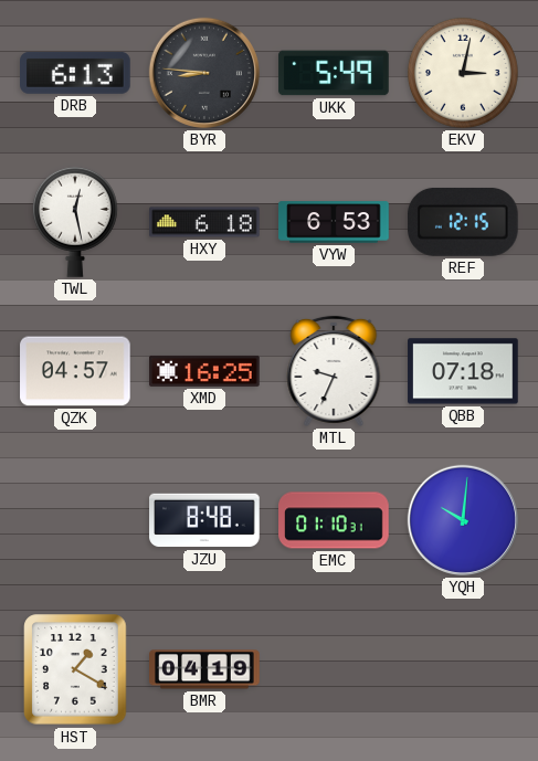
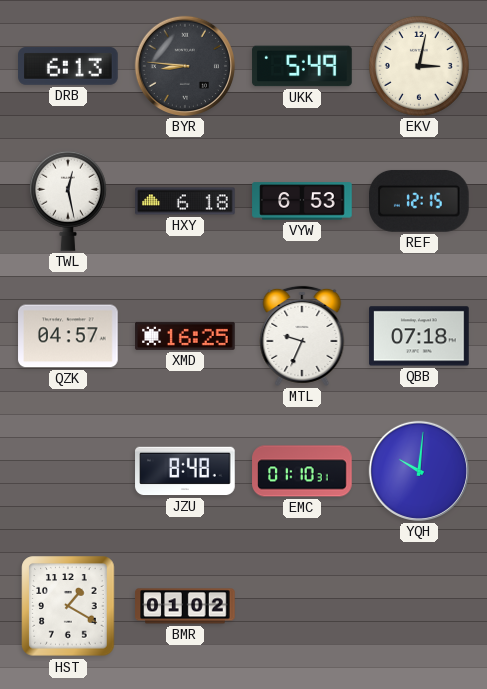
BMR: 04:19 -> 01:02
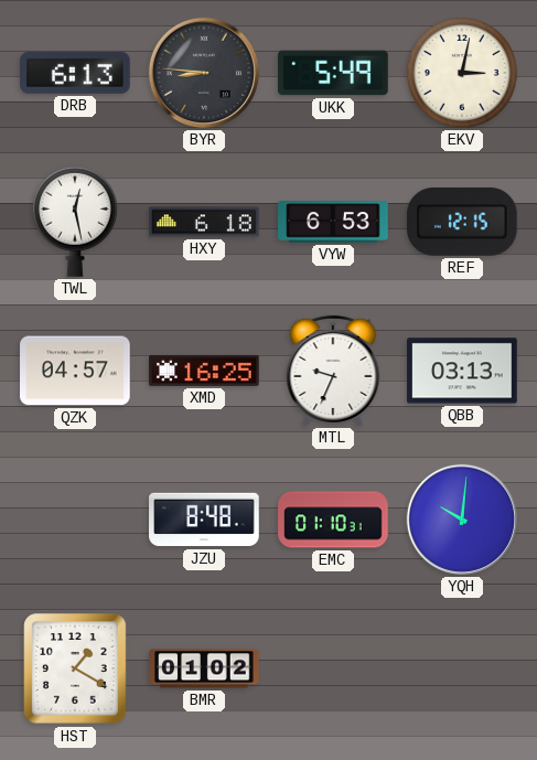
QBB: 07:18 -> 03:13
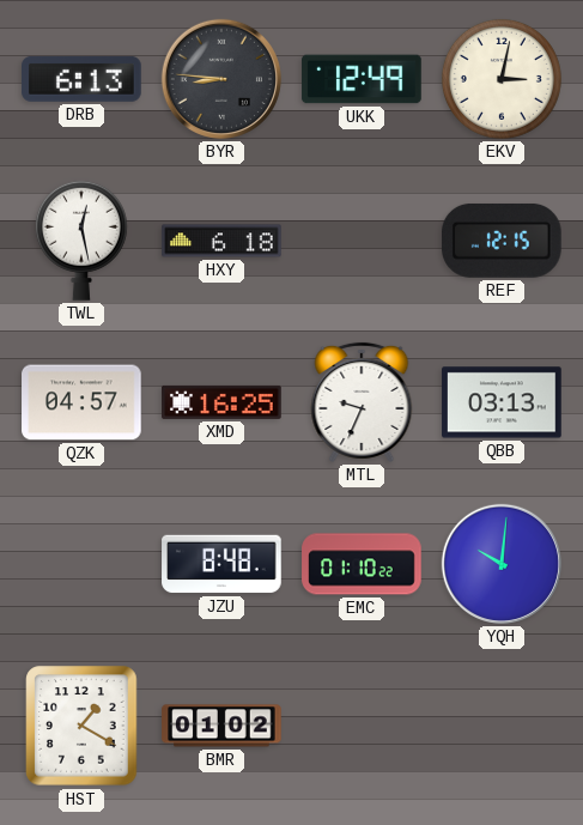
UKK: 5:49 -> 12:49
VYW: 6:53 -> none
EMC: 01:10:31 -> 01:10:22
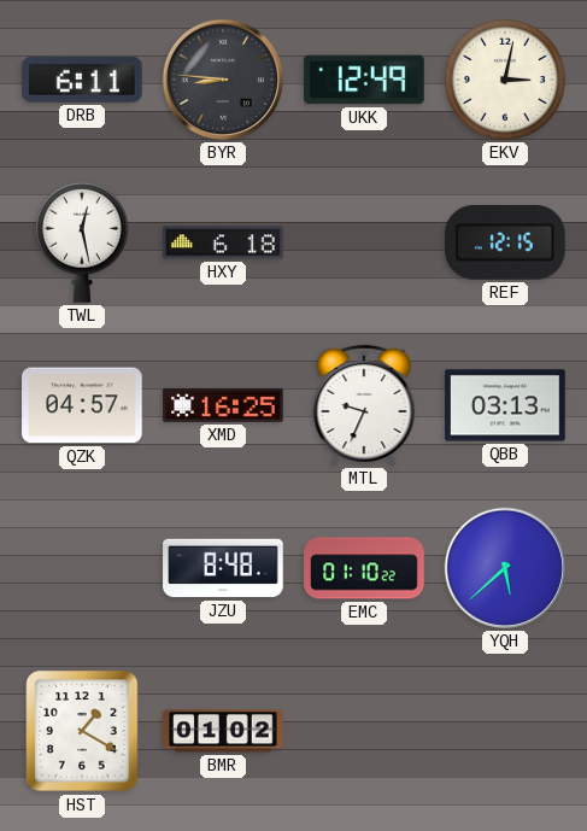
DRB: 6:13 -> 6:11
YQH: 10:01 -> 5:38
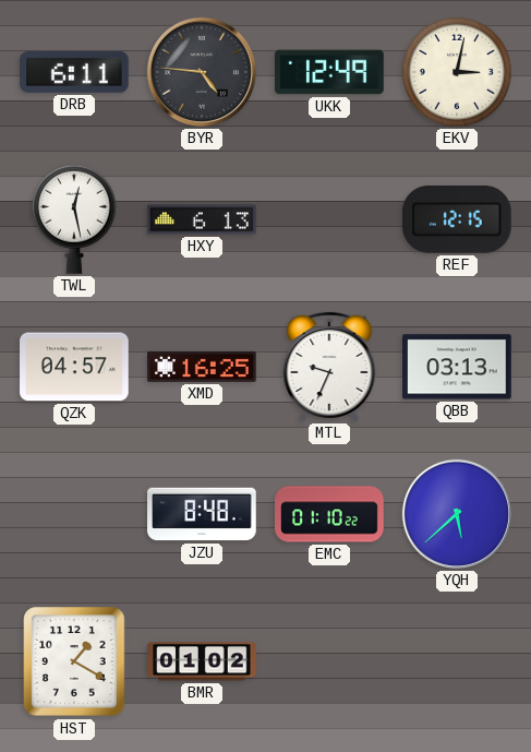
BYR: 8:46 -> 4:46
HXY: 6:18 -> 6:13
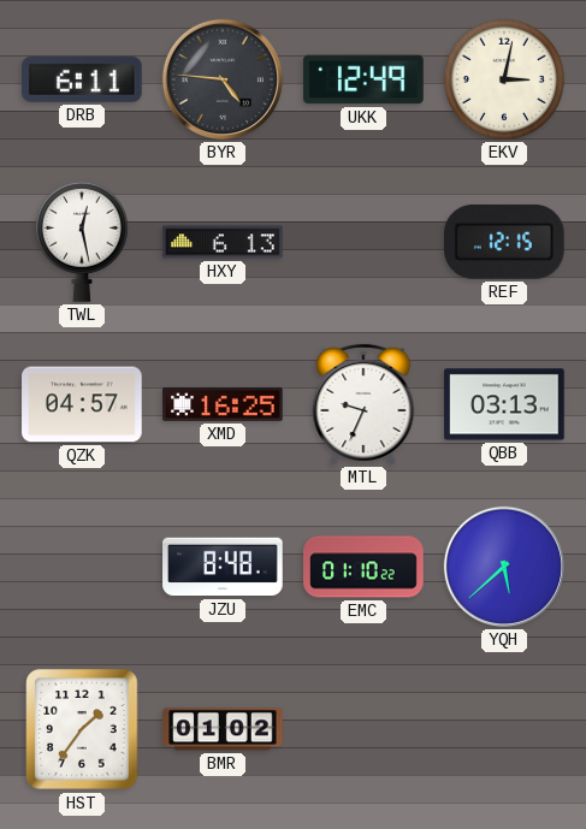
HST: 1:20 -> 1:36
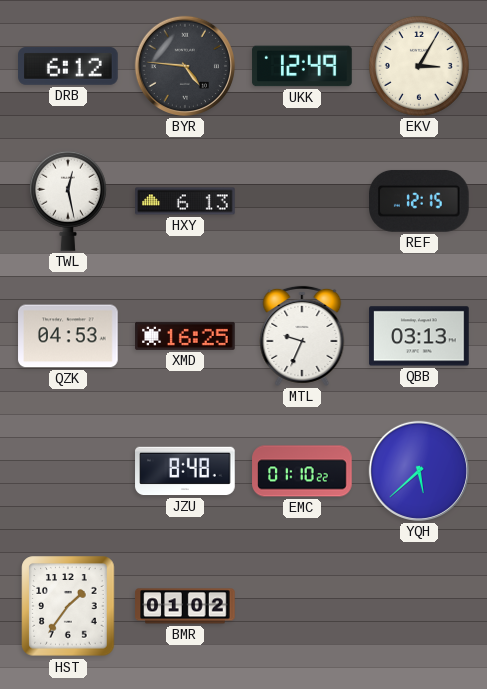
DRB: 6:11 -> 6:12
EKV: 3:02 -> 3:05
QZK: 04:57 -> 04:53
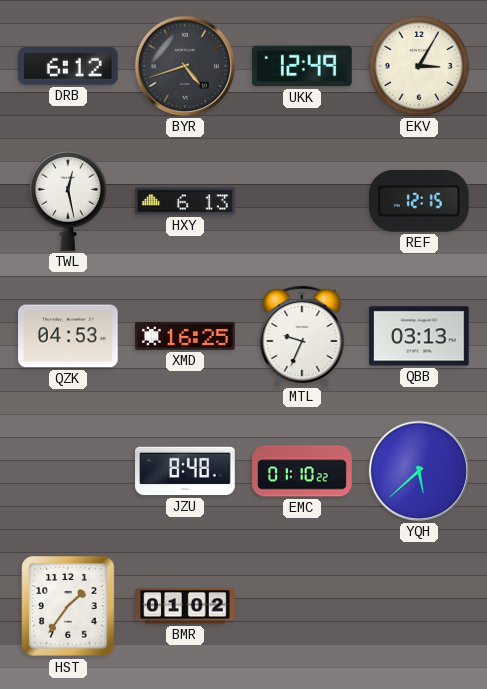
BYR: 4:46 -> 4:42
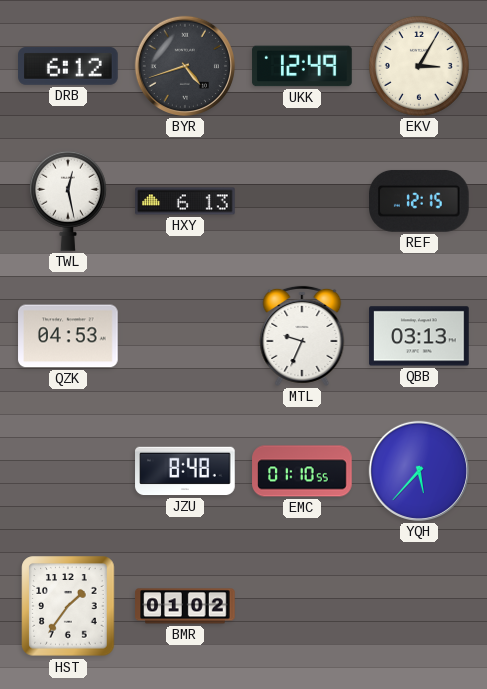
XMD: 16:25 -> none
EMC: 01:10:22 -> 01:10:55
YQH: 5:38 -> 5:37
